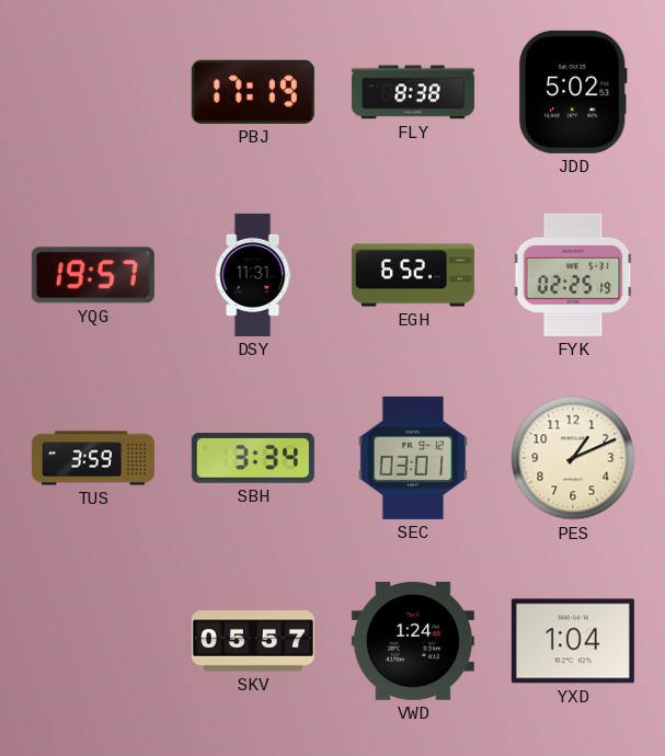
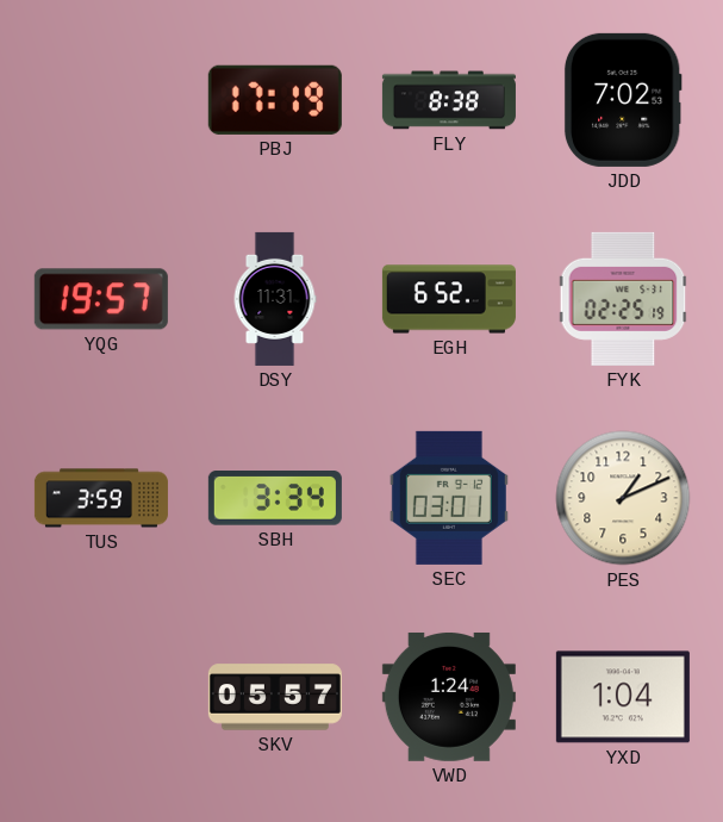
JDD: 5:02 -> 7:02
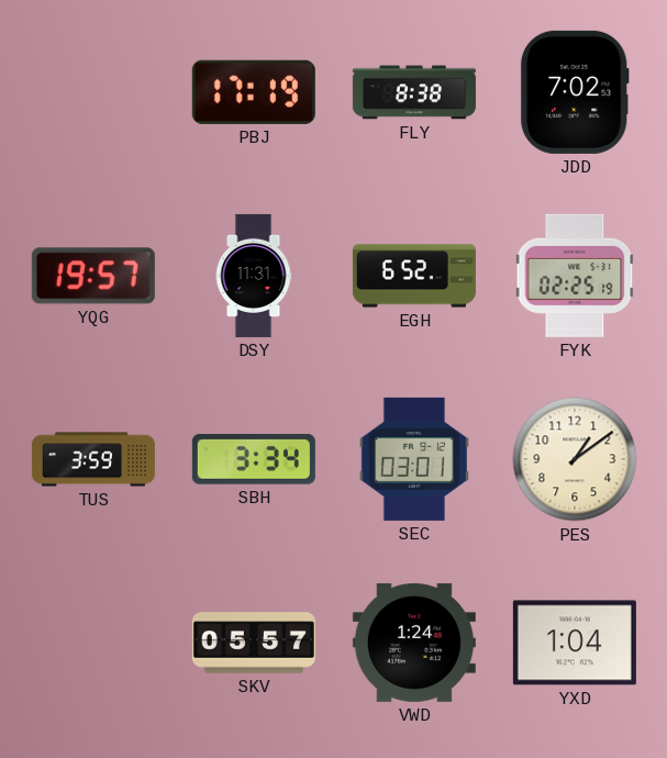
PES: 1:11 -> 1:09
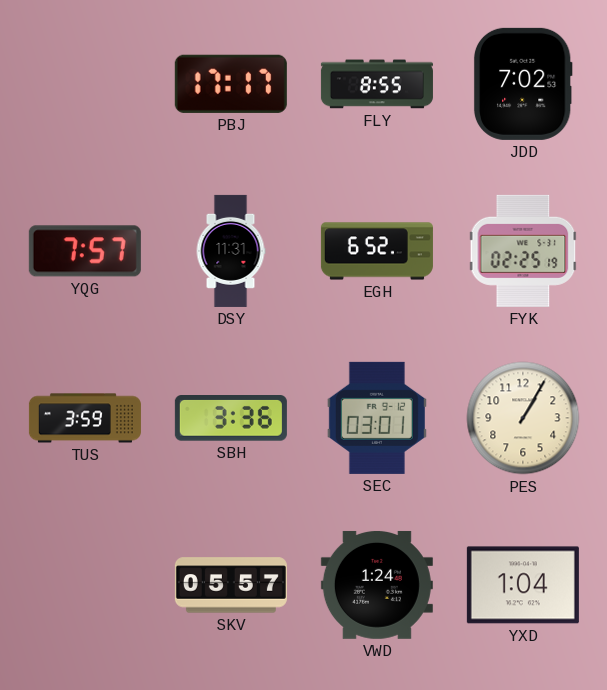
PBJ: 17:19 -> 17:17
FLY: 8:38 -> 8:55
YQG: 19:57 -> 7:57
SBH: 3:34 -> 3:36
PES: 1:09 -> 1:05
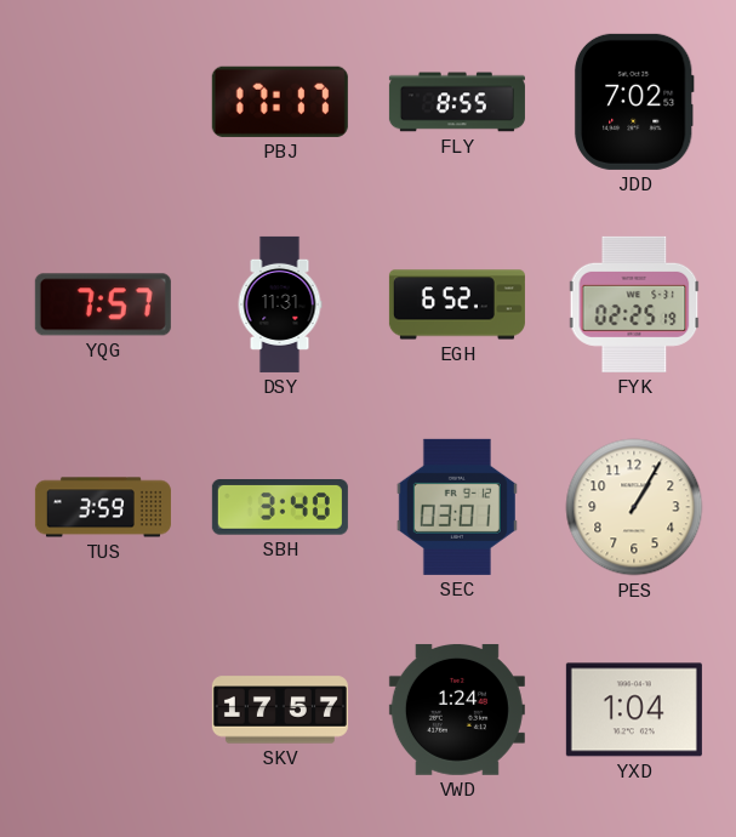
SBH: 3:36 -> 3:40
SKV: 05:57 -> 17:57
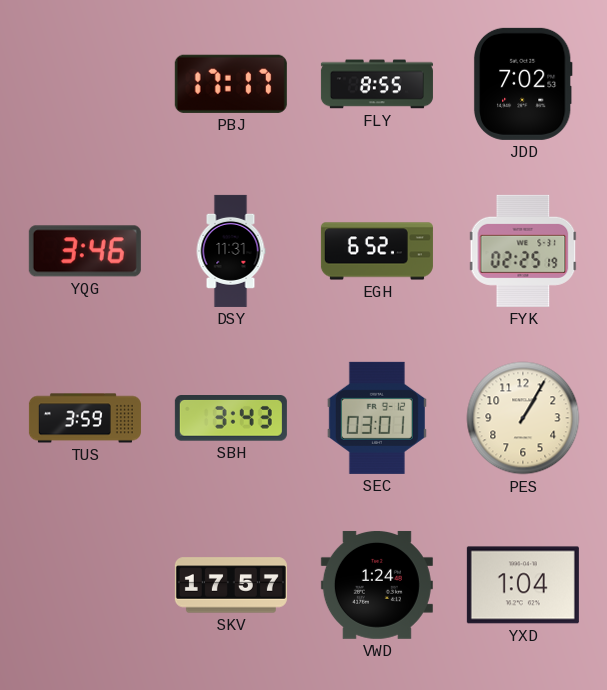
YQG: 7:57 -> 3:46
SBH: 3:40 -> 3:43
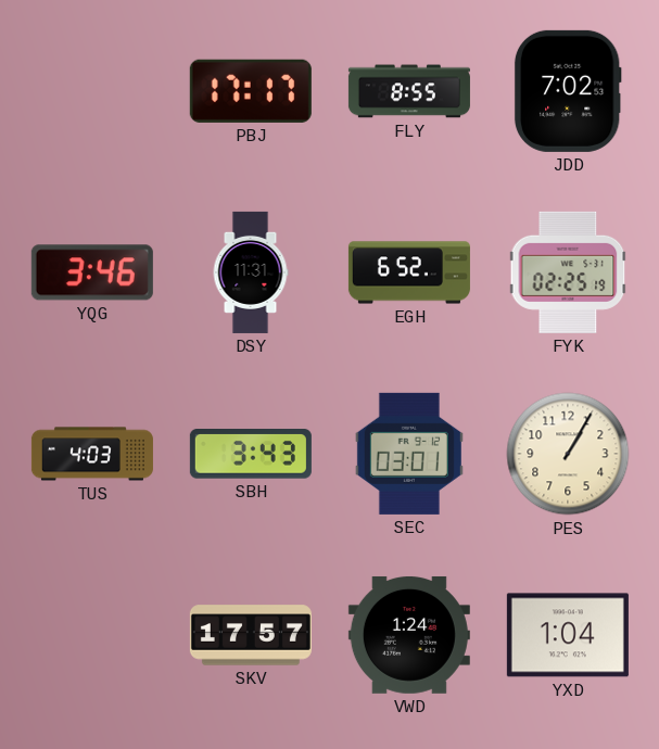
TUS: 3:59 -> 4:03
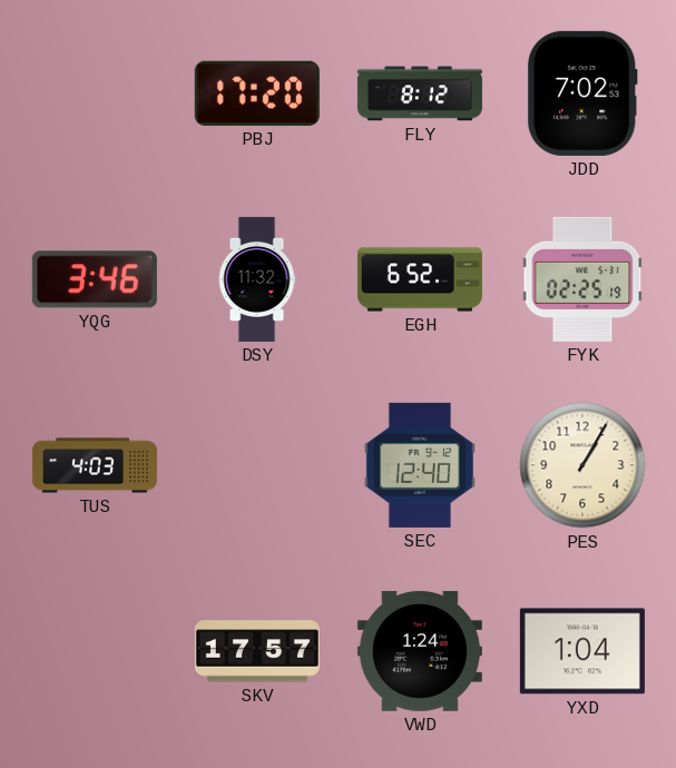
PBJ: 17:17 -> 17:20
FLY: 8:55 -> 8:12
DSY: 11:31 -> 11:32
SBH: 3:43 -> none
SEC: 03:01 -> 12:40
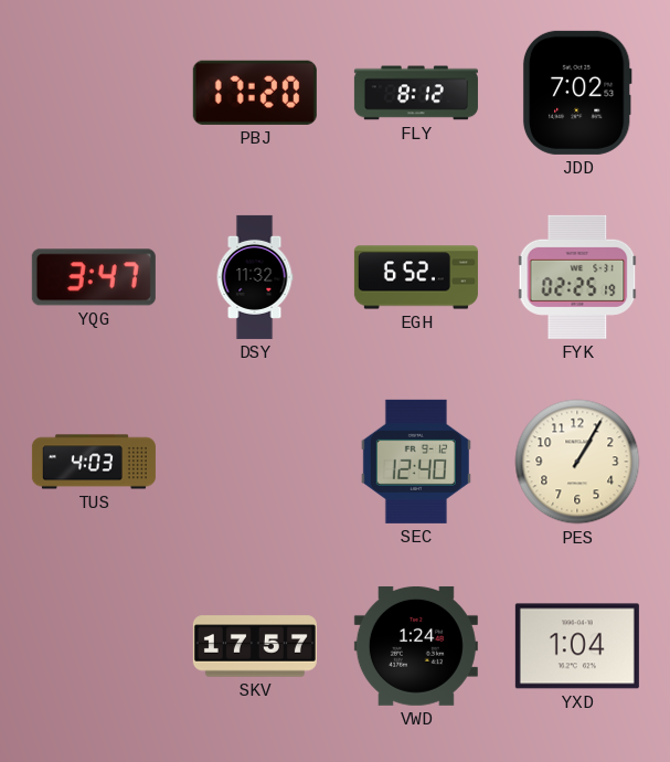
YQG: 3:46 -> 3:47
